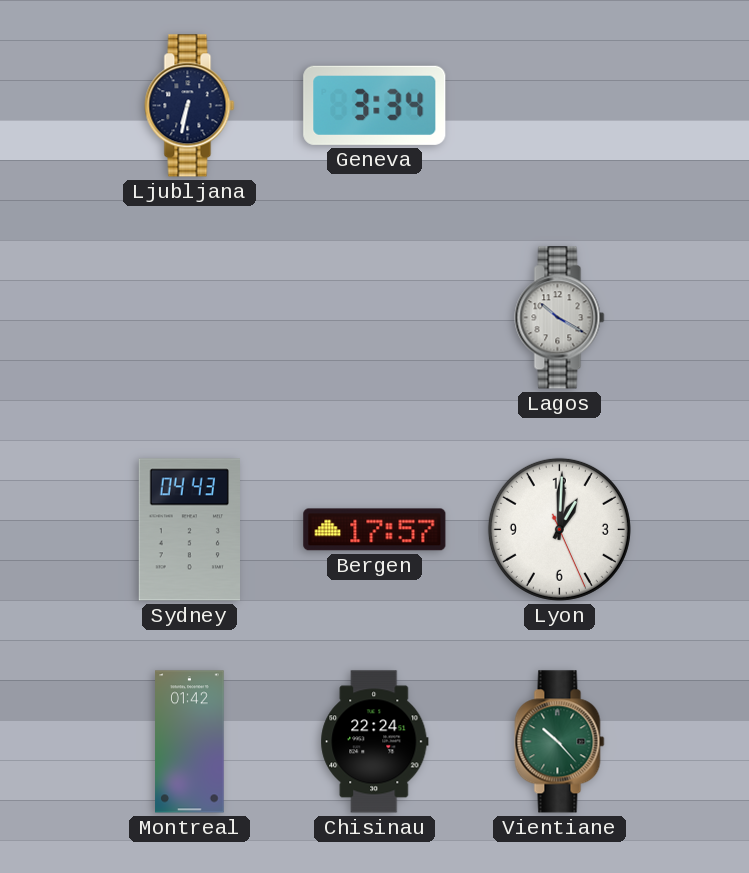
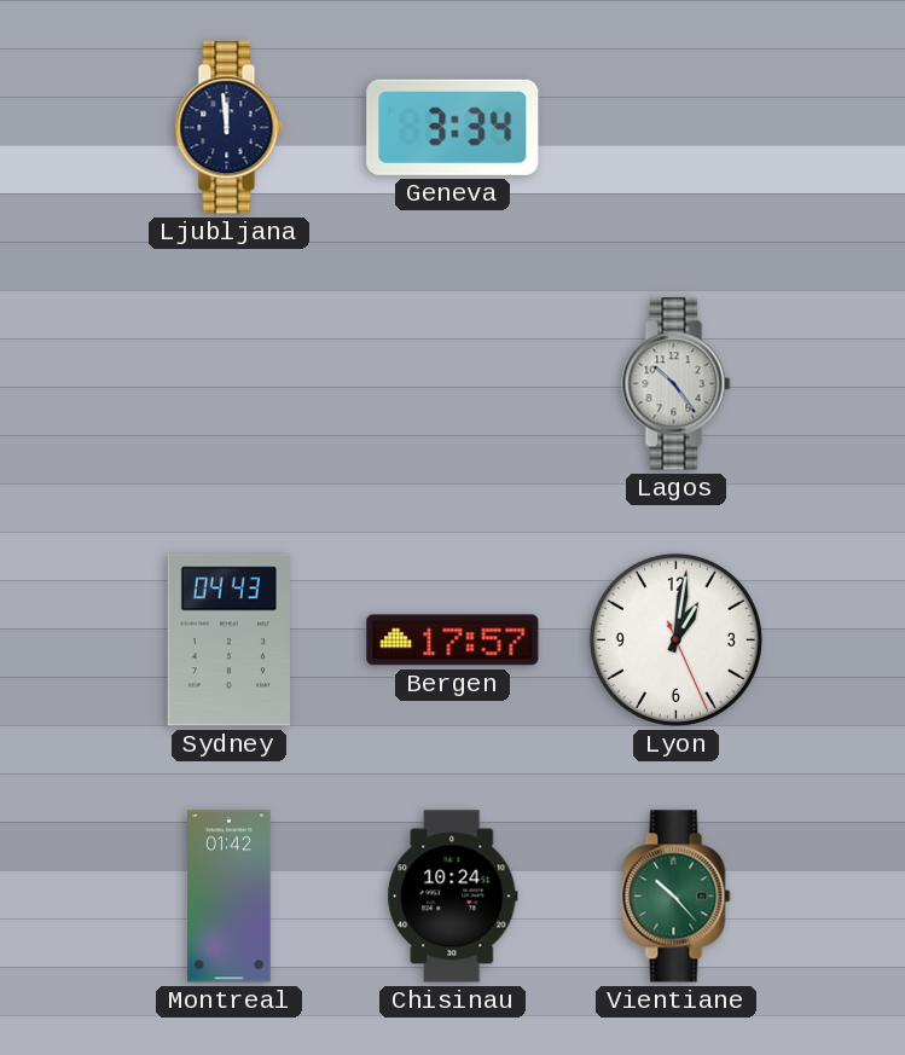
Ljubljana: 6:32 -> 11:59
Lagos: 10:20 -> 10:24
Lyon: 1:00 -> 1:01
Chisinau: 22:24 -> 10:24
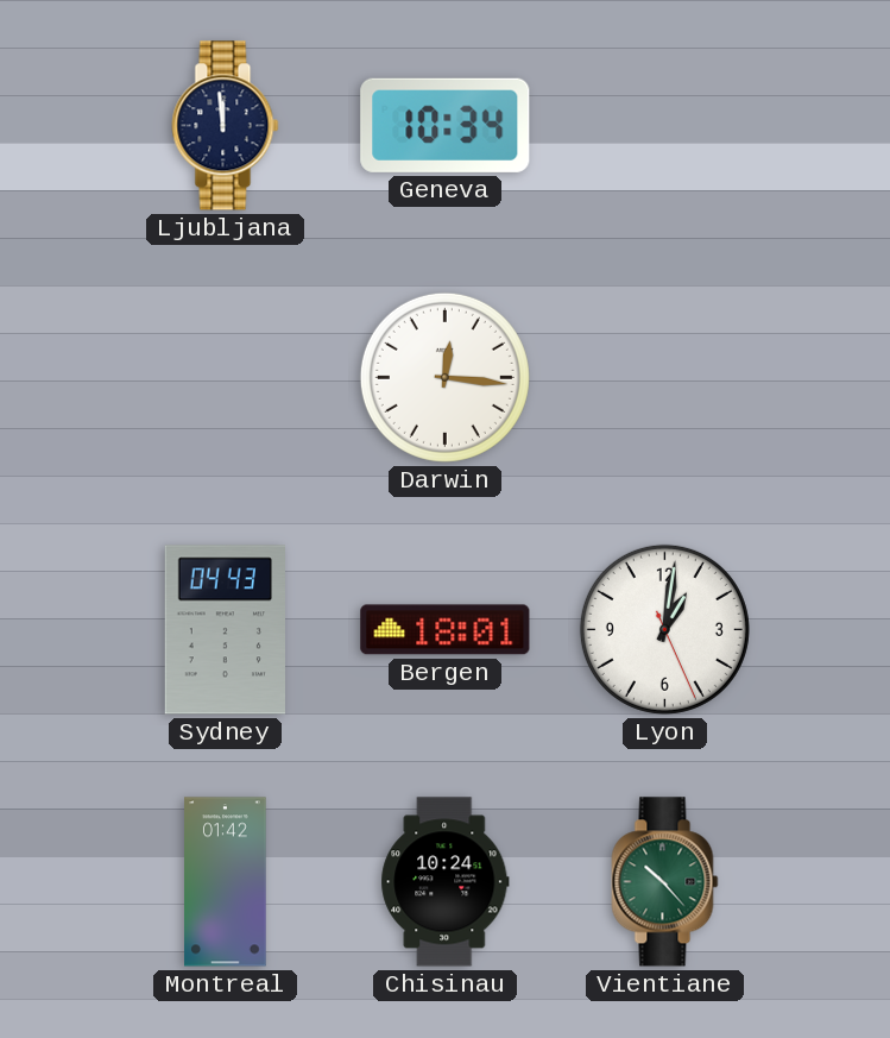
Geneva: 3:34 -> 10:34
Darwin: none -> 12:16
Lagos: 10:24 -> none
Bergen: 17:57 -> 18:01
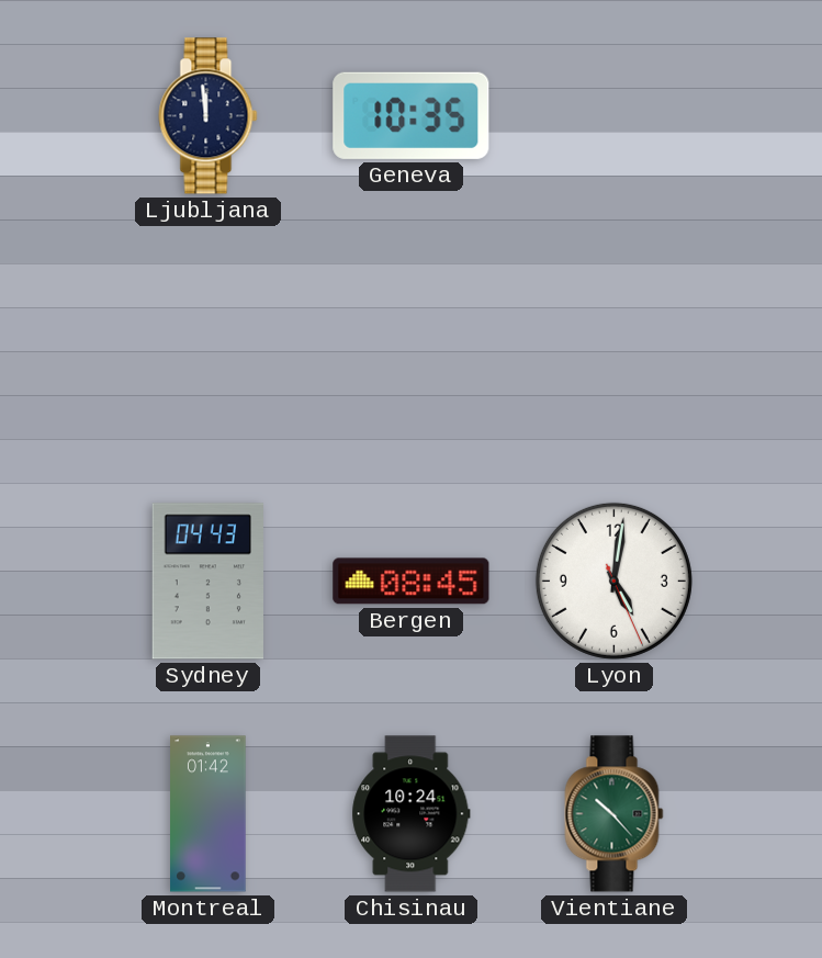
Geneva: 10:34 -> 10:35
Darwin: 12:16 -> none
Bergen: 18:01 -> 08:45
Lyon: 1:01 -> 5:01
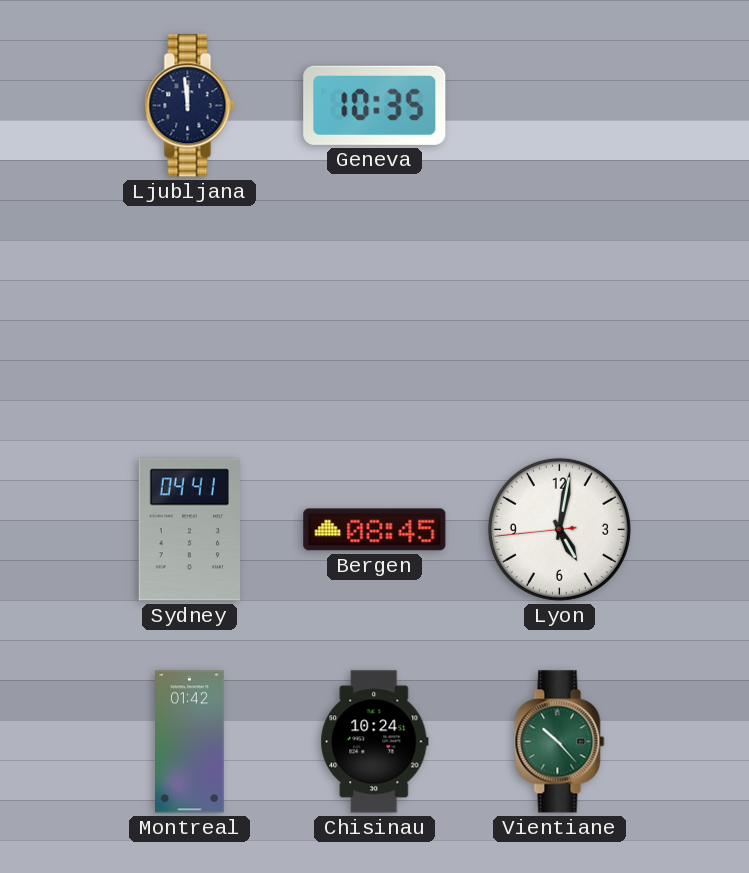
Sydney: 04:43 -> 04:41
Lyon: 5:01:26 -> 5:01:44
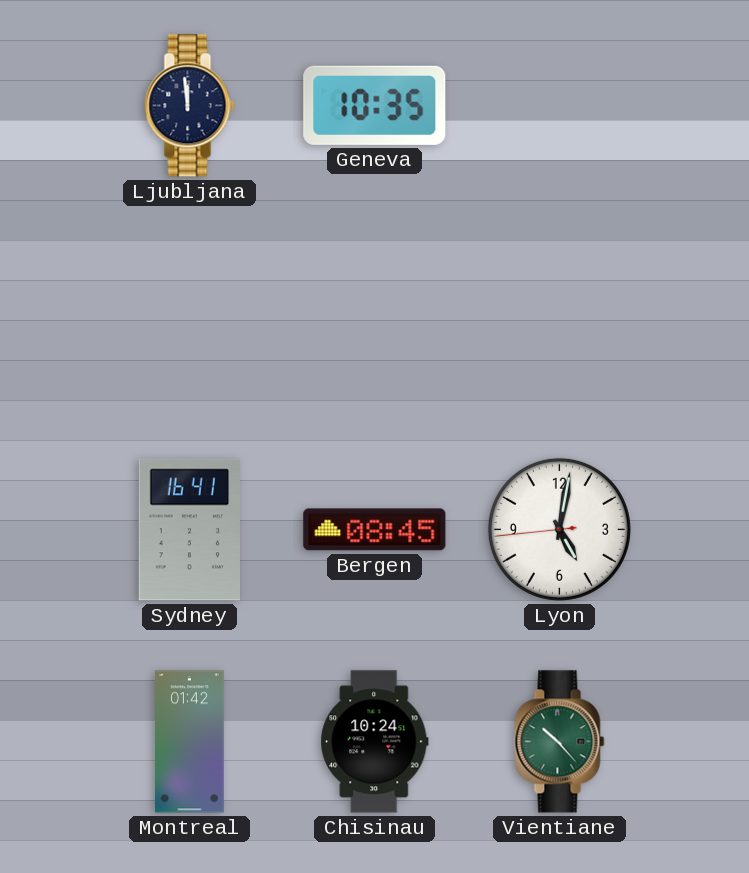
Sydney: 04:41 -> 16:41
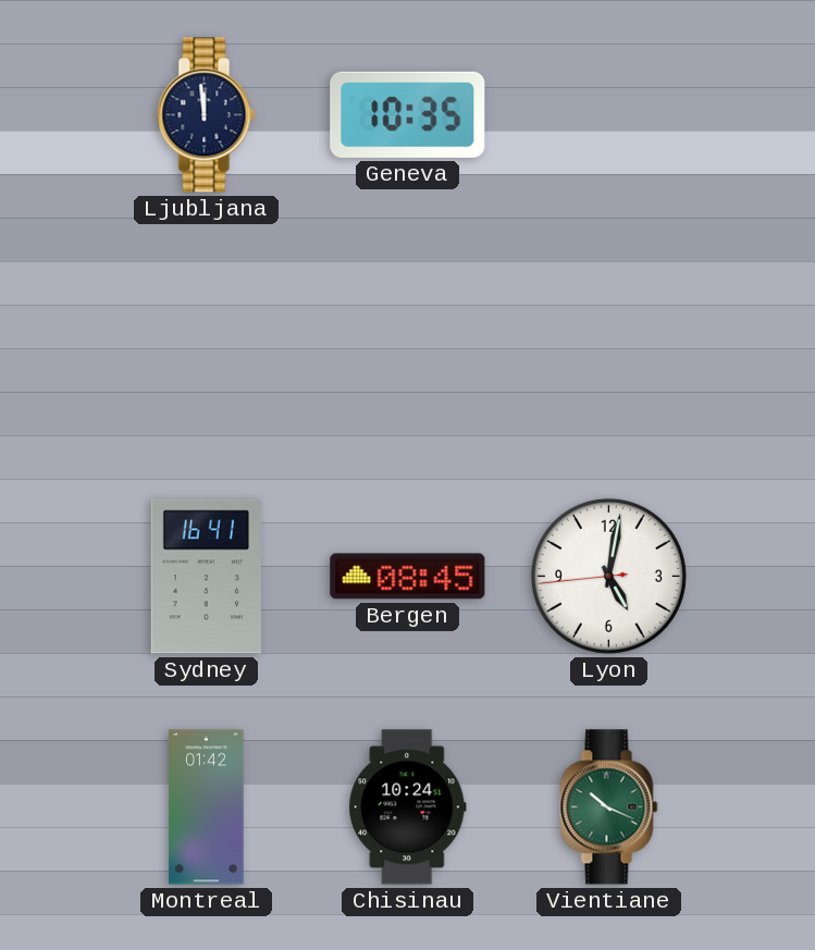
Vientiane: 10:23 -> 10:19
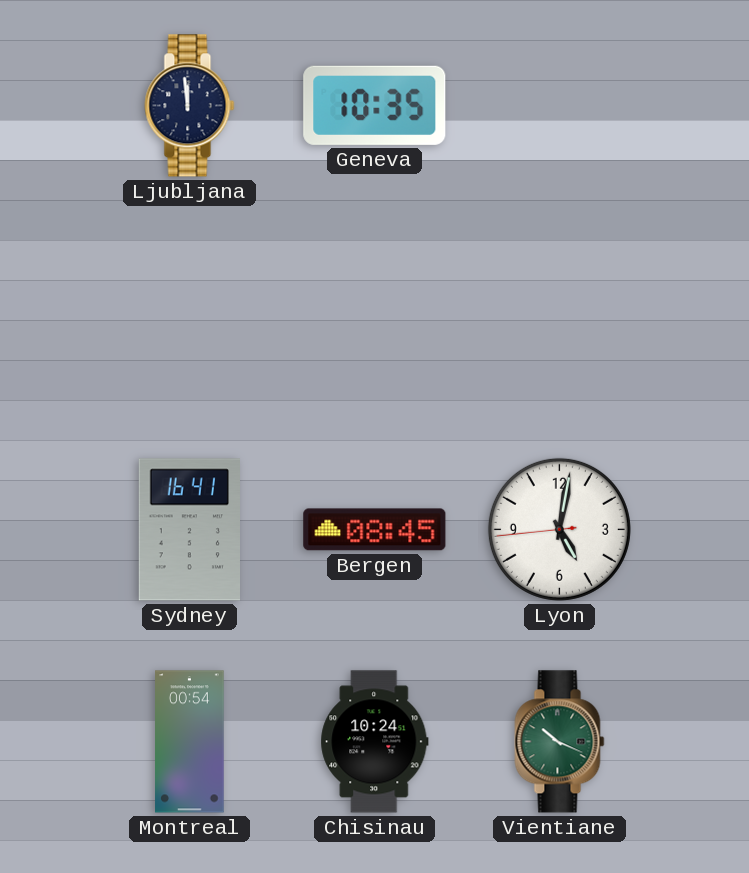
Montreal: 01:42 -> 00:54
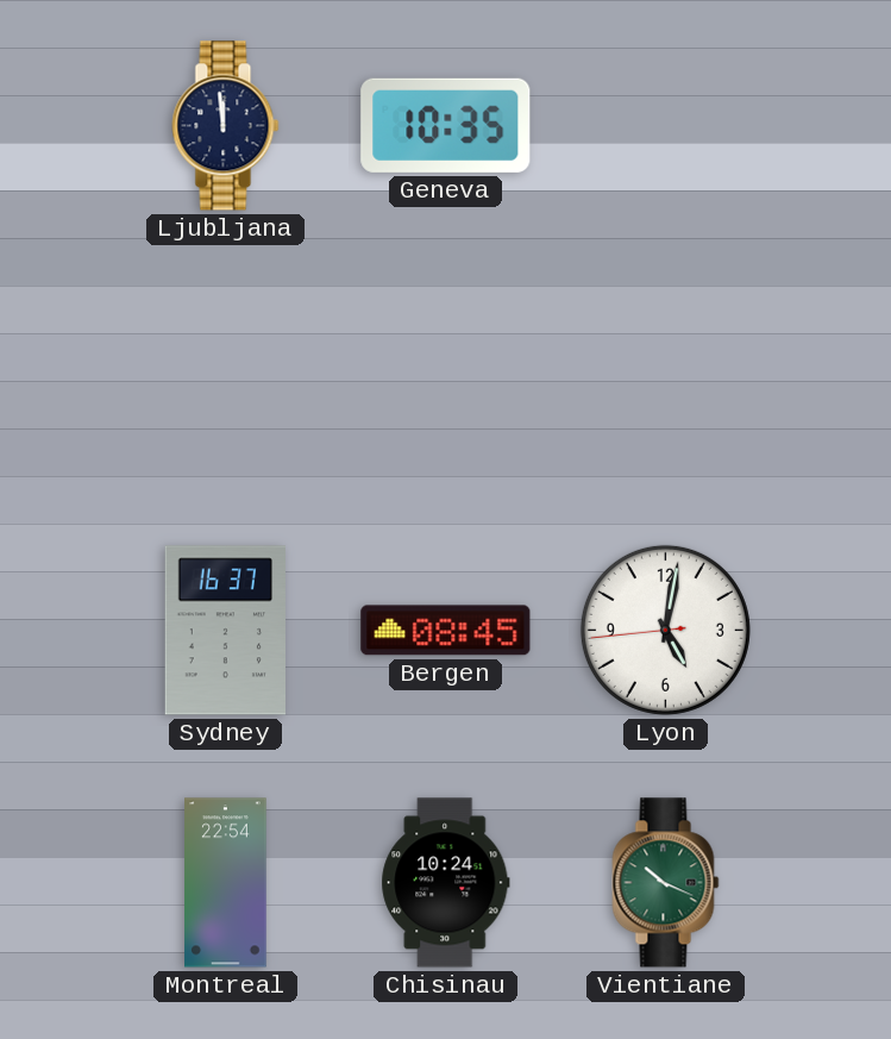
Sydney: 16:41 -> 16:37
Montreal: 00:54 -> 22:54
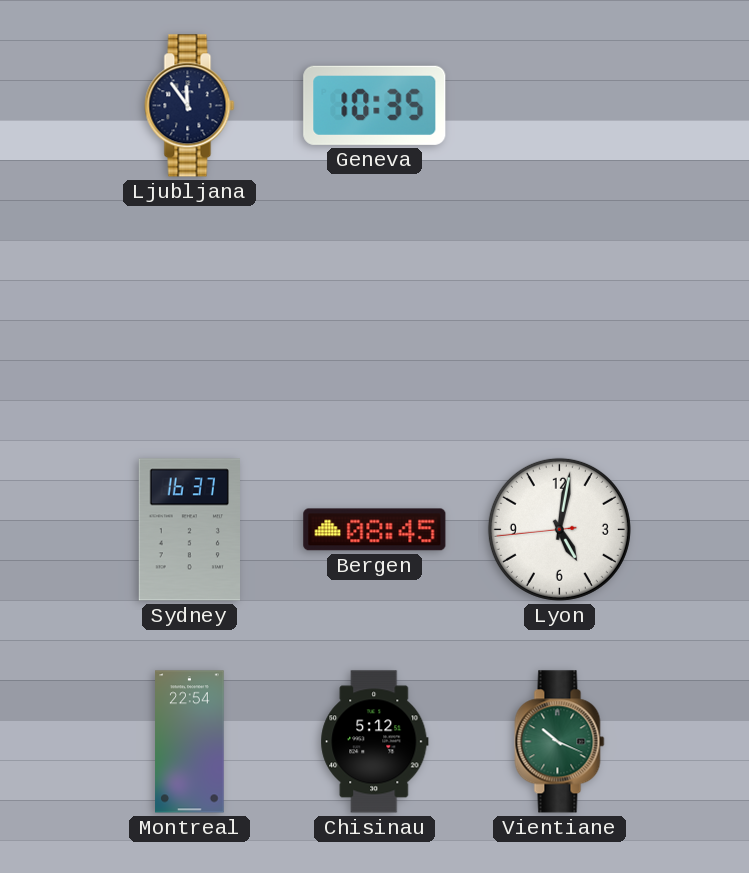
Ljubljana: 11:59 -> 11:54
Chisinau: 10:24 -> 5:12
